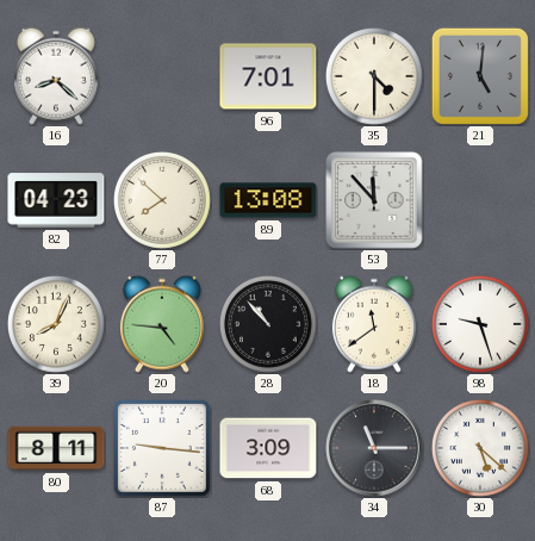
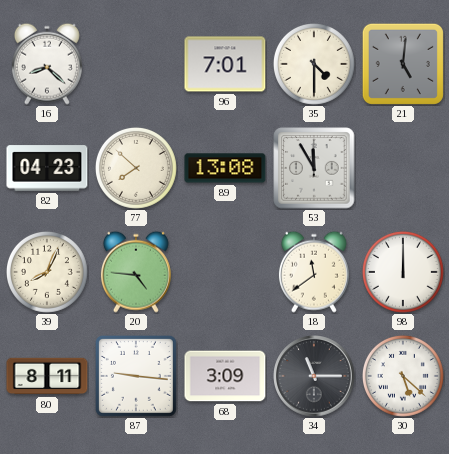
53: 11:53 -> 11:55
28: 10:53 -> none
98: 9:27 -> 12:00
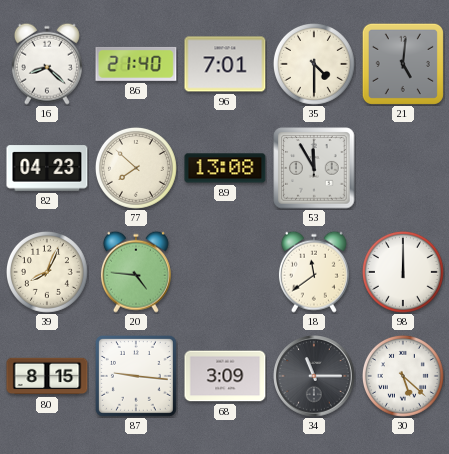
86: none -> 21:40
80: 8:11 -> 8:15
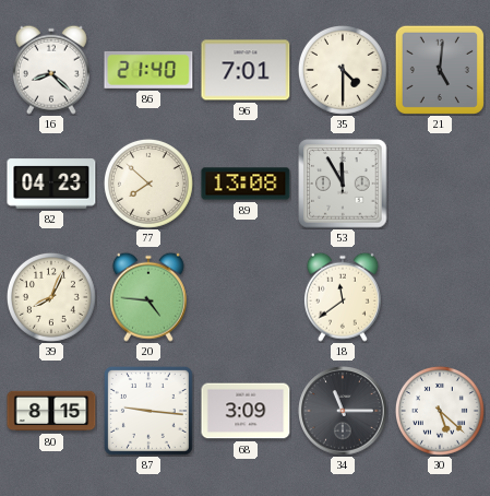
98: 12:00 -> none
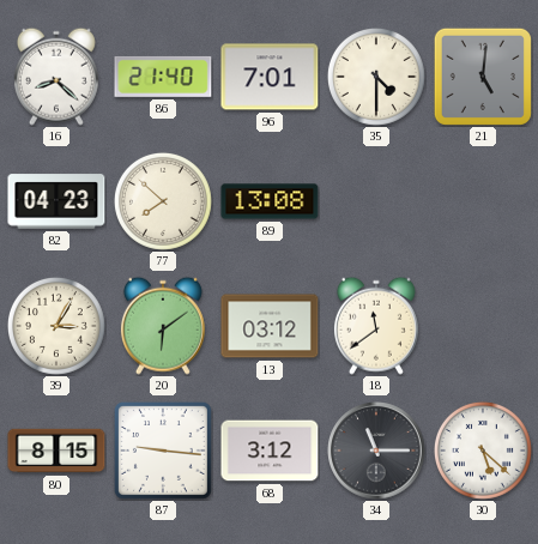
53: 11:55 -> none
39: 8:04 -> 3:05
20: 4:46 -> 6:09
13: none -> 03:12
68: 3:09 -> 3:12
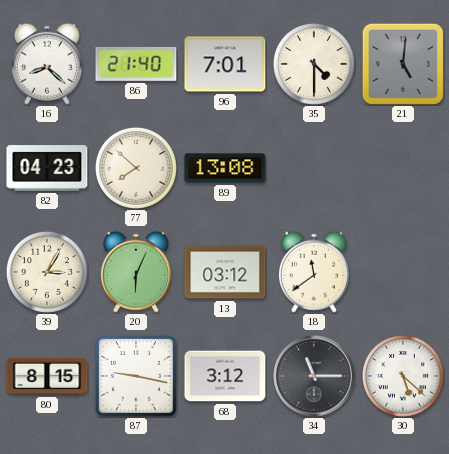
20: 6:09 -> 6:04
87: 9:16 -> 9:17
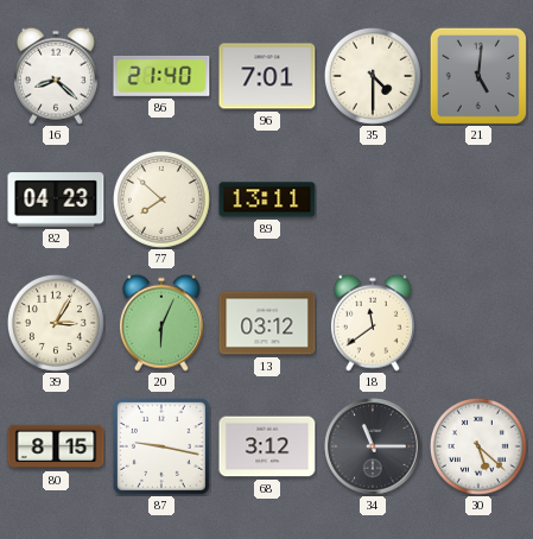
89: 13:08 -> 13:11
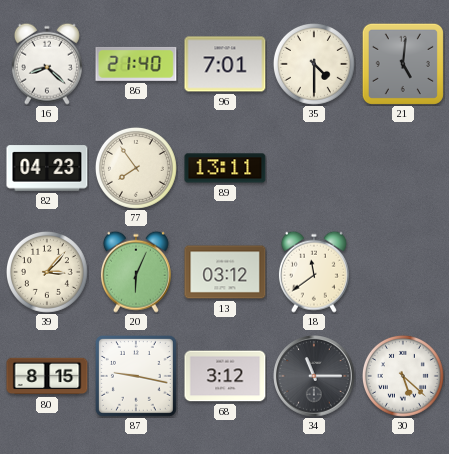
77: 7:52 -> 7:54
39: 3:05 -> 3:07
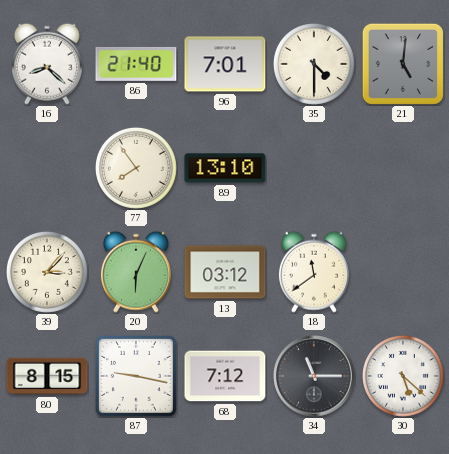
82: 04:23 -> none
89: 13:11 -> 13:10
68: 3:12 -> 7:12
